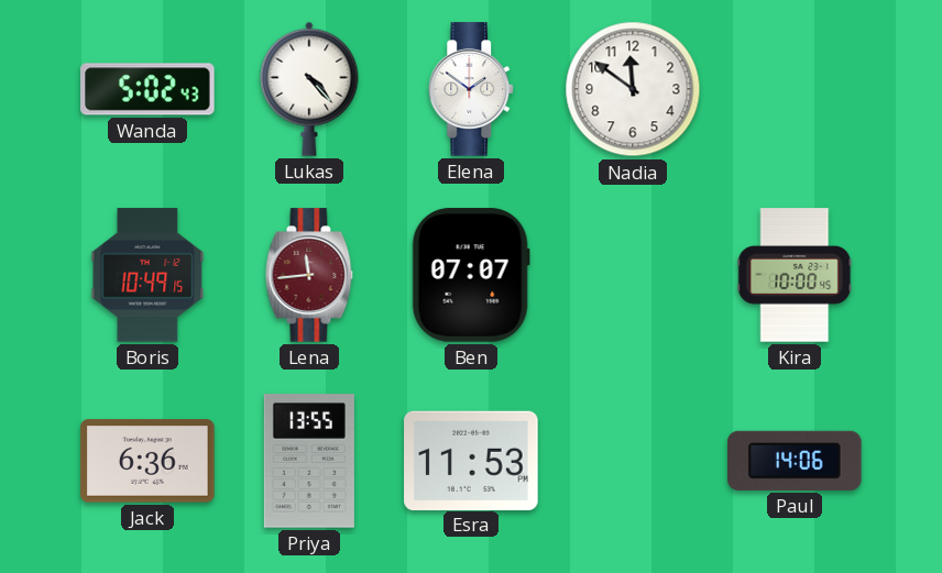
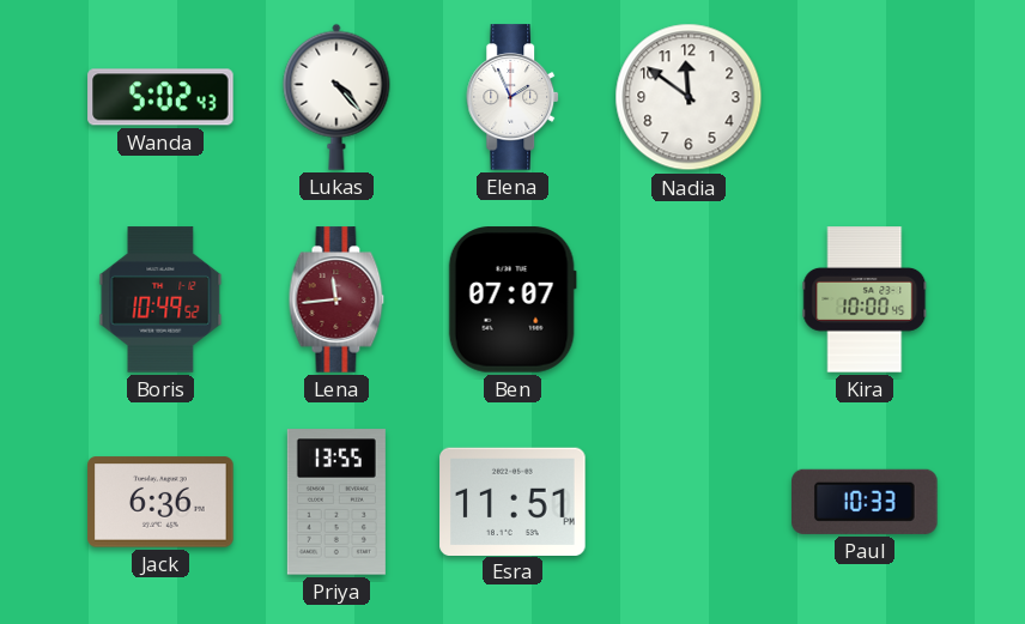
Elena: 1:51 -> 1:56
Boris: 10:49:15 -> 10:49:52
Esra: 11:53 -> 11:51
Paul: 14:06 -> 10:33
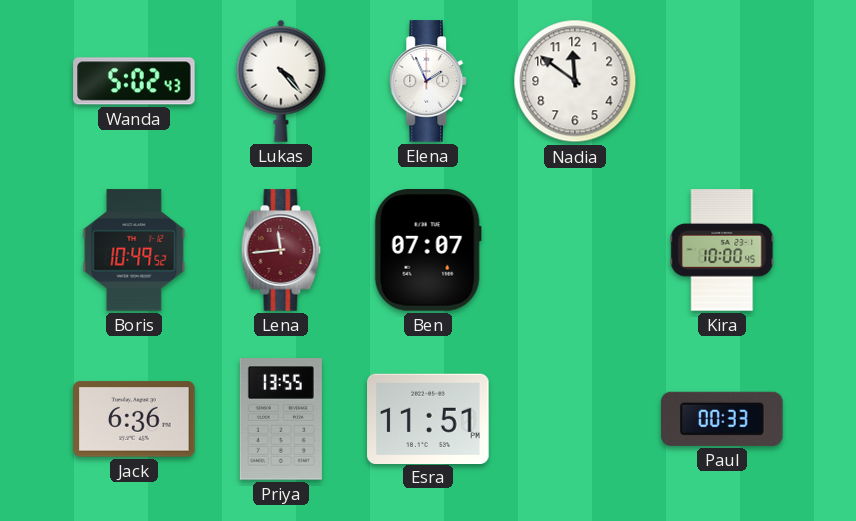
Paul: 10:33 -> 00:33
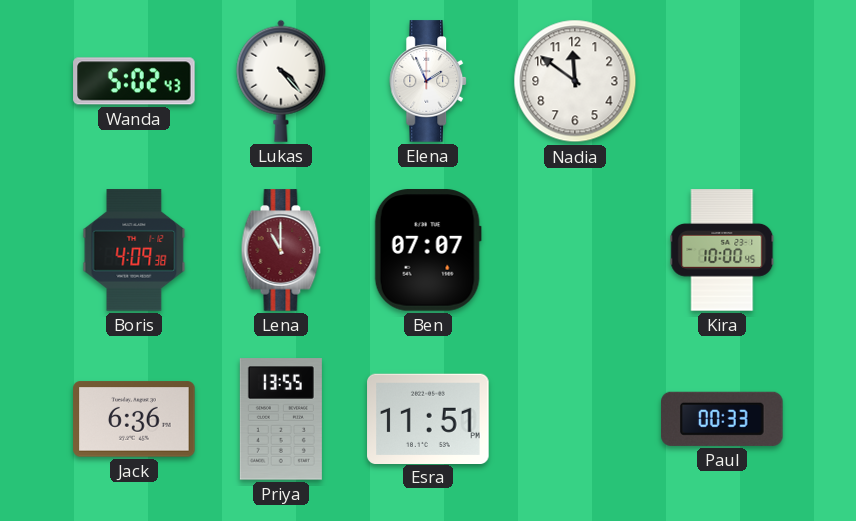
Boris: 10:49 -> 4:09
Lena: 11:44 -> 11:00
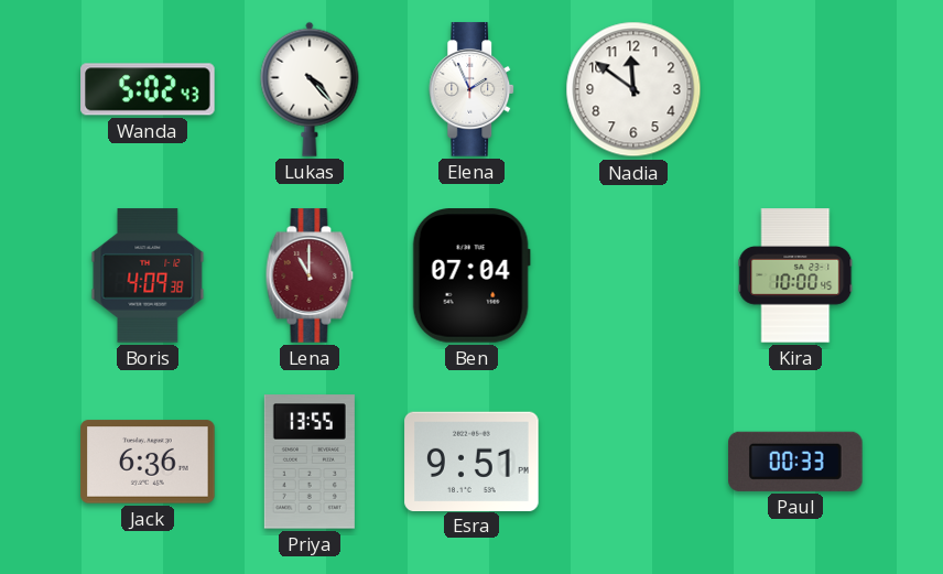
Ben: 07:07 -> 07:04
Esra: 11:51 -> 9:51
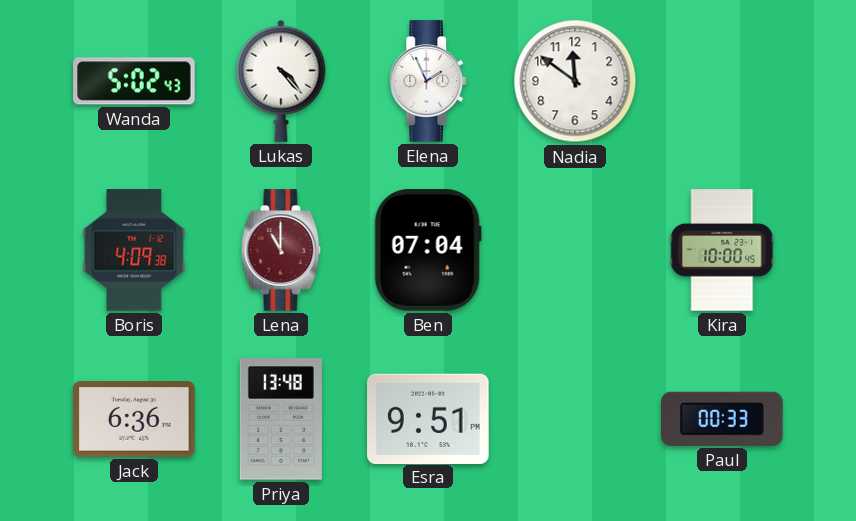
Priya: 13:55 -> 13:48
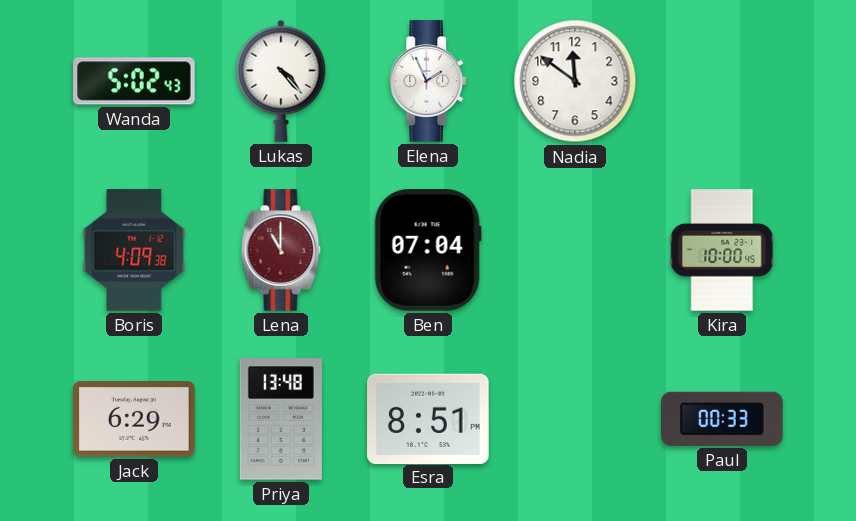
Jack: 6:36 -> 6:29
Esra: 9:51 -> 8:51
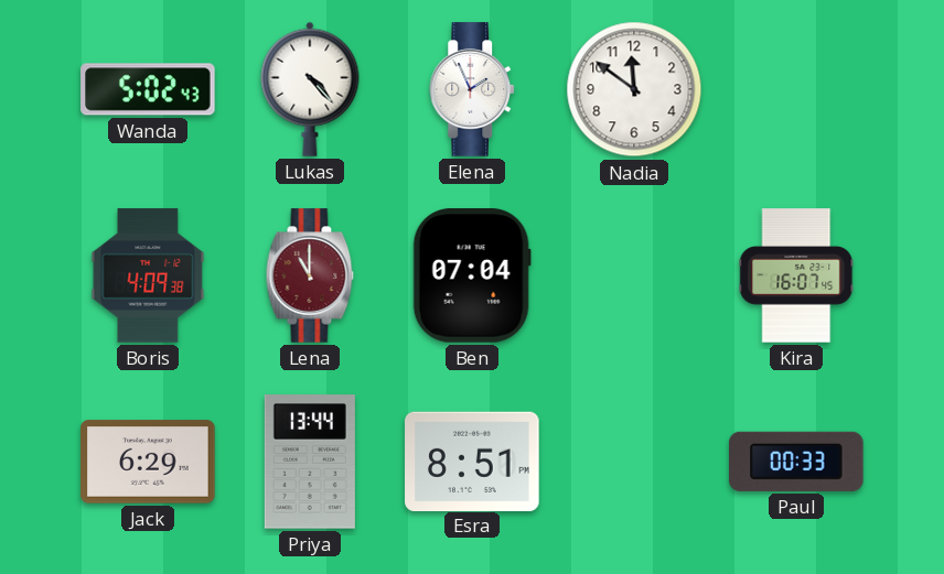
Kira: 10:00 -> 16:07
Priya: 13:48 -> 13:44
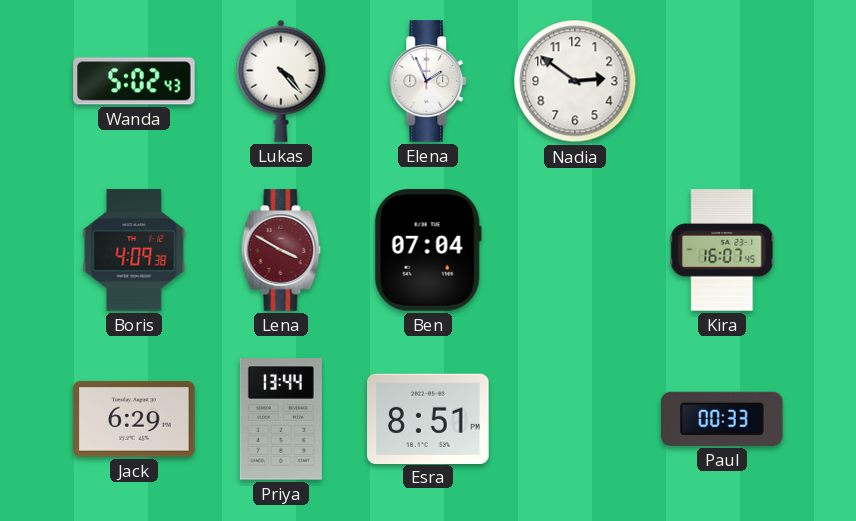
Nadia: 11:51 -> 2:51
Lena: 11:00 -> 3:50
